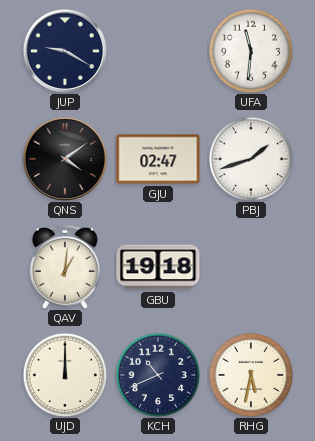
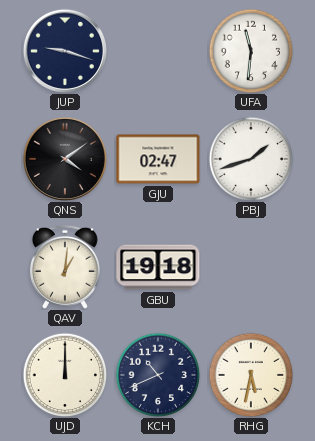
JUP: 9:20 -> 9:18
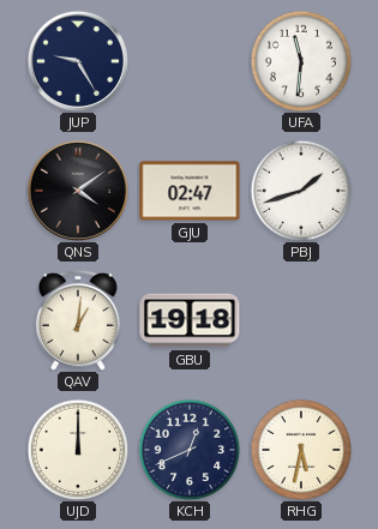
JUP: 9:18 -> 9:25
KCH: 10:41 -> 12:41
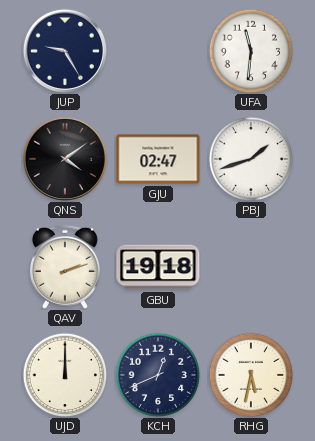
QAV: 1:01 -> 2:12
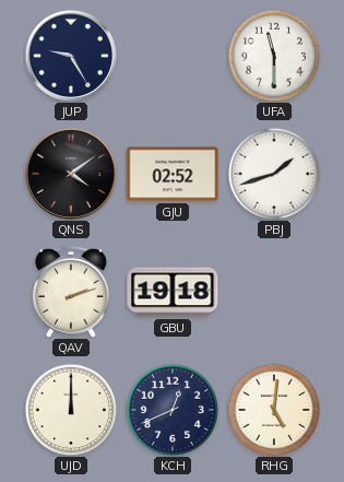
UFA: 11:31 -> 11:30
GJU: 02:47 -> 02:52
RHG: 5:32 -> 5:01
